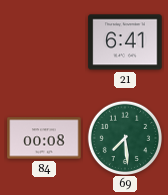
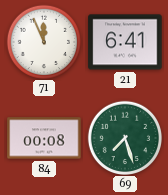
71: none -> 11:56
69: 7:29 -> 7:27
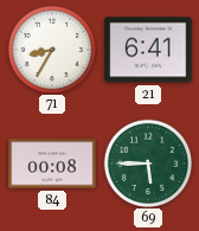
71: 11:56 -> 8:35
69: 7:27 -> 5:45
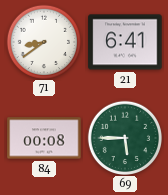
71: 8:35 -> 8:39
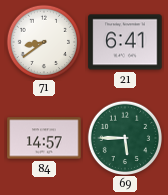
84: 00:08 -> 14:57
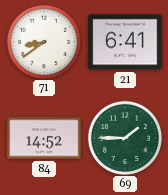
84: 14:57 -> 14:52
69: 5:45 -> 1:45
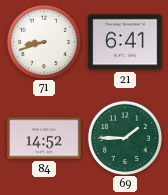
71: 8:39 -> 8:42
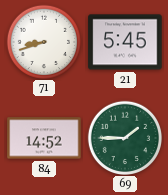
21: 6:41 -> 5:45
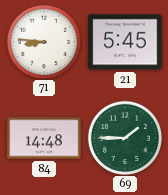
71: 8:42 -> 8:46
84: 14:52 -> 14:48
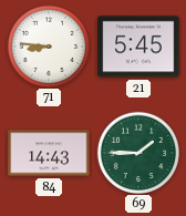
84: 14:48 -> 14:43
